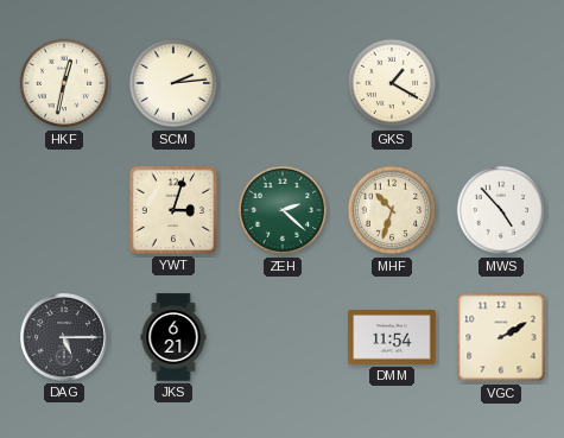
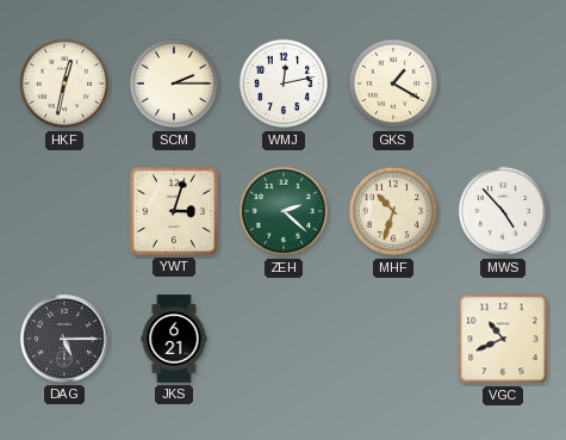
SCM: 2:14 -> 2:15
WMJ: none -> 12:13
DMM: 11:54 -> none
VGC: 2:10 -> 10:41
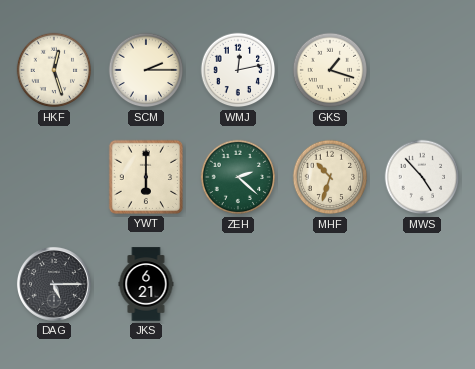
HKF: 12:32 -> 12:27
GKS: 1:20 -> 1:18
YWT: 3:03 -> 6:00
VGC: 10:41 -> none
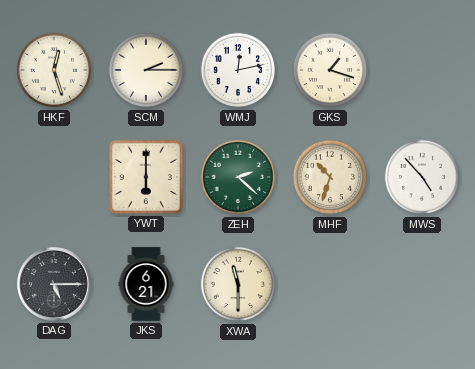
XWA: none -> 11:30
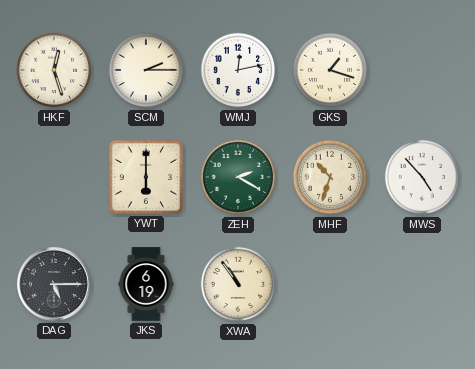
ZEH: 2:22 -> 2:20
JKS: 6:21 -> 6:19
XWA: 11:30 -> 10:54
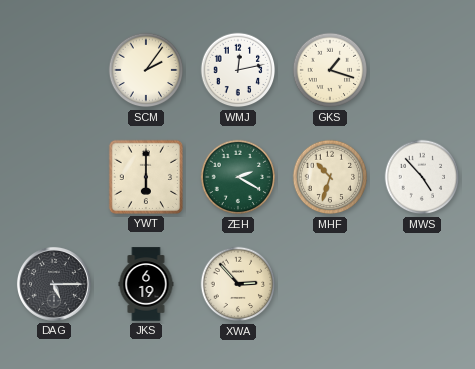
HKF: 12:27 -> none
SCM: 2:15 -> 2:06
XWA: 10:54 -> 2:53
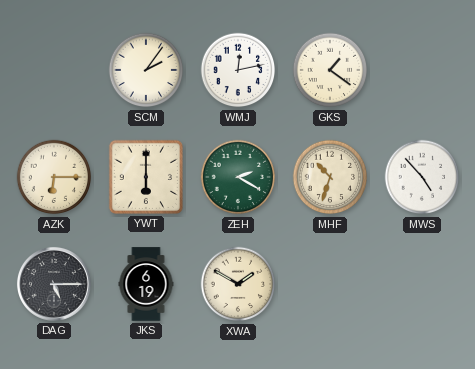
GKS: 1:18 -> 1:21
AZK: none -> 6:15
XWA: 2:53 -> 1:50
